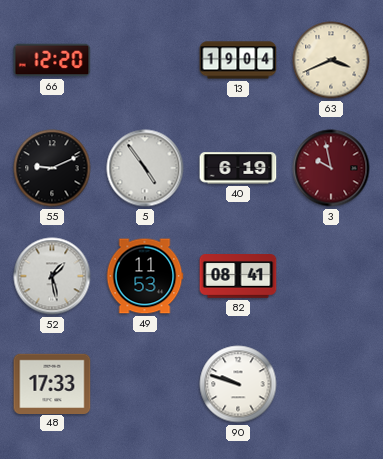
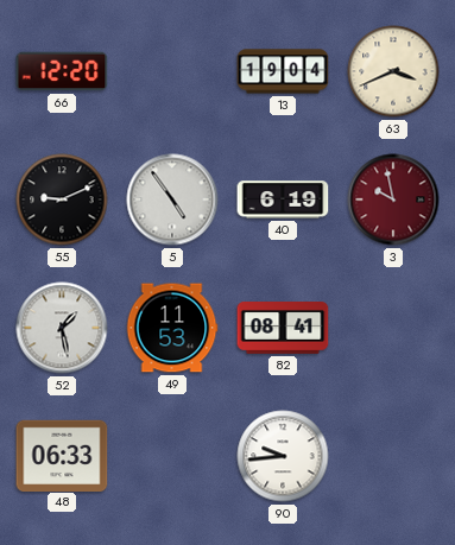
48: 17:33 -> 06:33
90: 9:48 -> 9:44
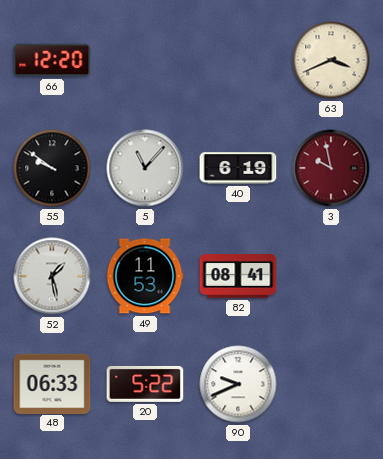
13: 19:04 -> none
55: 9:11 -> 9:51
5: 4:54 -> 11:07
20: none -> 5:22
90: 9:44 -> 9:41
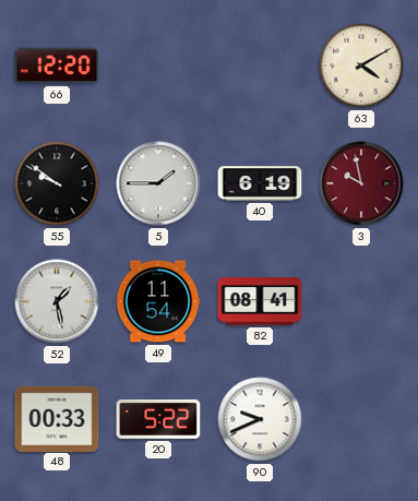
63: 3:41 -> 4:10
5: 11:07 -> 1:45
49: 11:53 -> 11:54
48: 06:33 -> 00:33
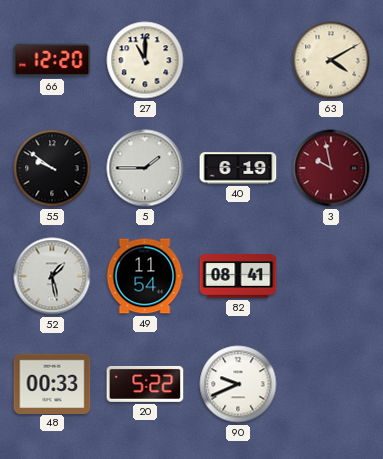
27: none -> 11:00
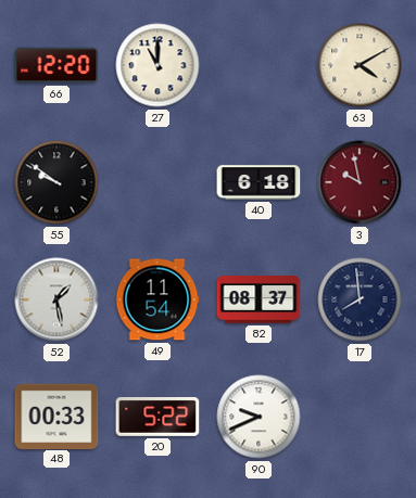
5: 1:45 -> none
40: 6:19 -> 6:18
82: 08:41 -> 08:37
17: none -> 7:59
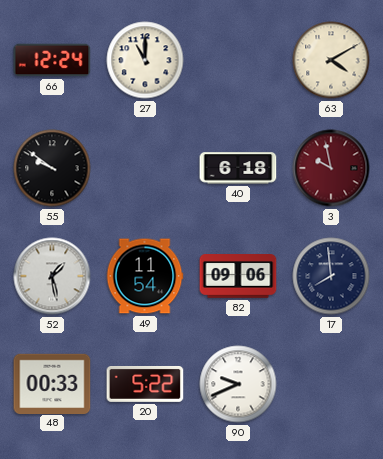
66: 12:20 -> 12:24
82: 08:37 -> 09:06
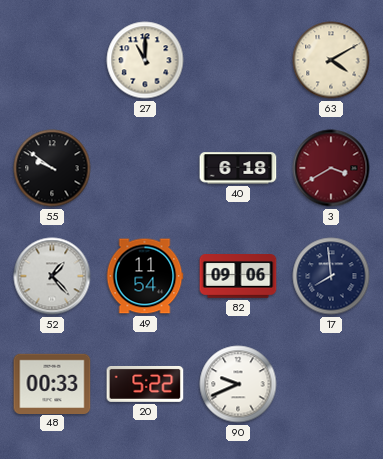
66: 12:24 -> none
3: 9:58 -> 3:40
52: 1:28 -> 1:23
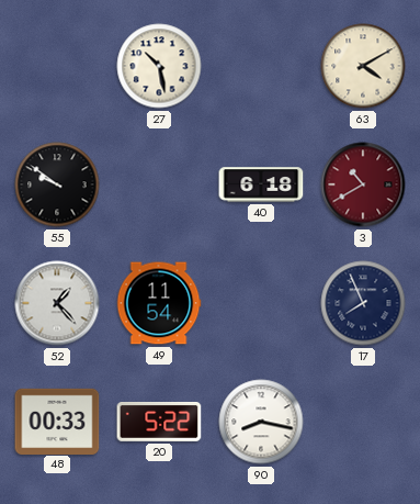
27: 11:00 -> 10:28
3: 3:40 -> 10:40
82: 09:06 -> none
17: 7:59 -> 7:56
90: 9:41 -> 8:17
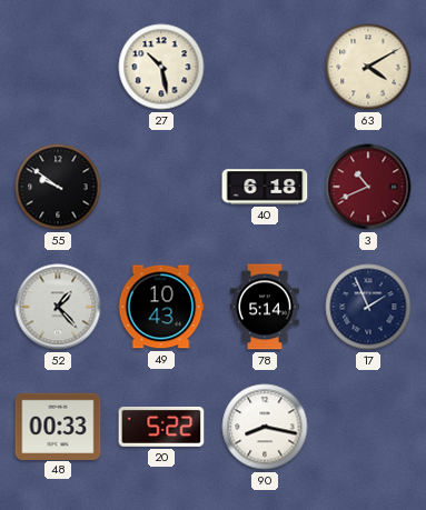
3: 10:40 -> 10:41
49: 11:54 -> 10:43
78: none -> 5:14
17: 7:56 -> 1:56
